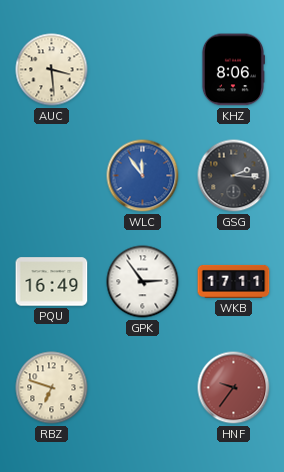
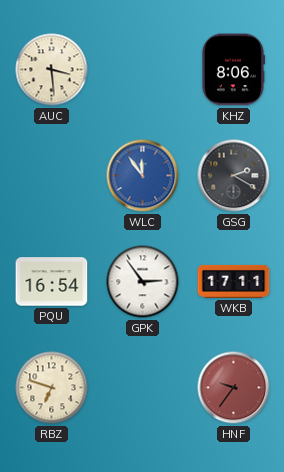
GSG: 2:16 -> 2:20
PQU: 16:49 -> 16:54
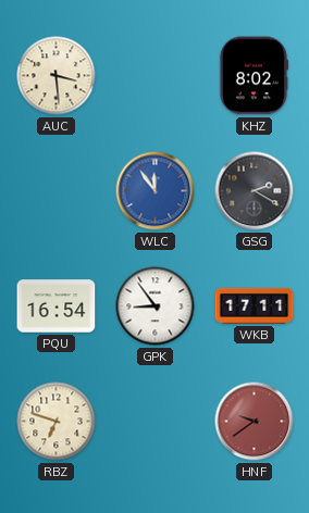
KHZ: 8:06 -> 8:02
GPK: 2:54 -> 8:54
HNF: 9:36 -> 9:39
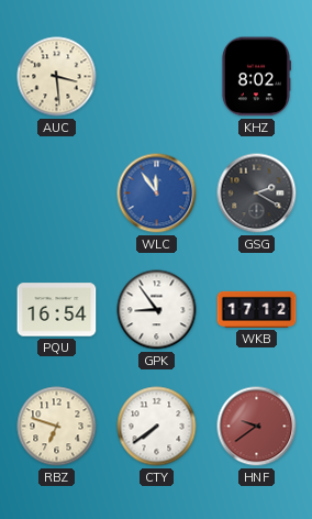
WKB: 17:11 -> 17:12
CTY: none -> 7:39
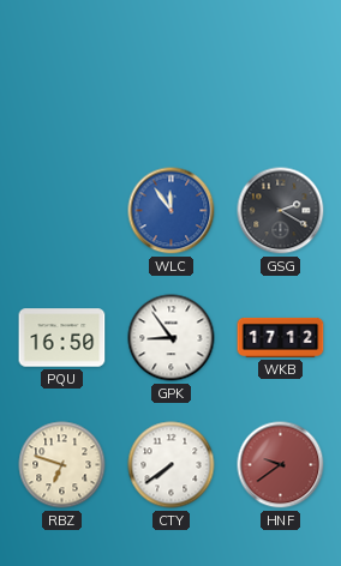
AUC: 3:29 -> none
KHZ: 8:02 -> none
PQU: 16:54 -> 16:50
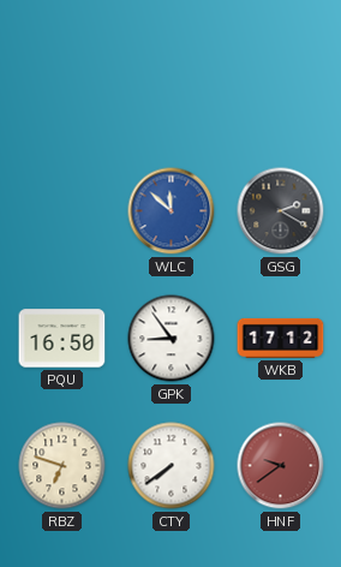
WLC: 11:54 -> 11:52
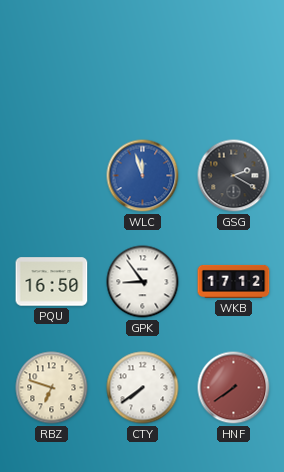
WLC: 11:52 -> 11:57
HNF: 9:39 -> 7:39
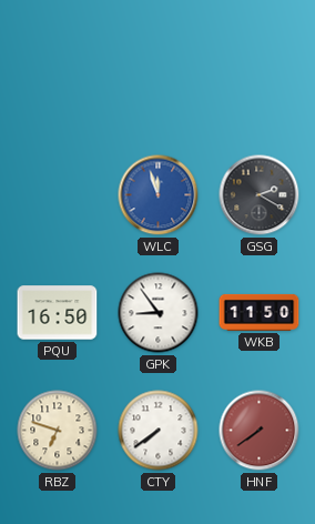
WKB: 17:12 -> 11:50
